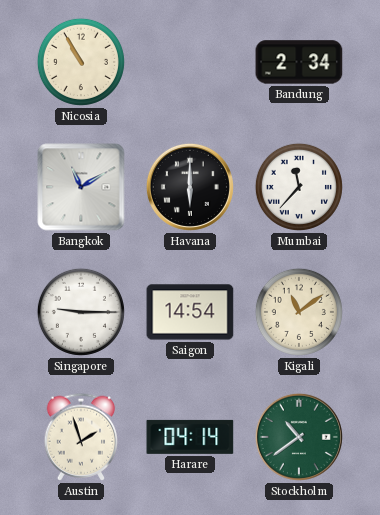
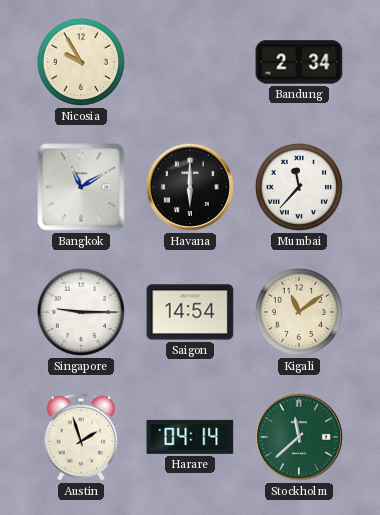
Nicosia: 10:55 -> 9:55
Stockholm: 10:39 -> 11:38
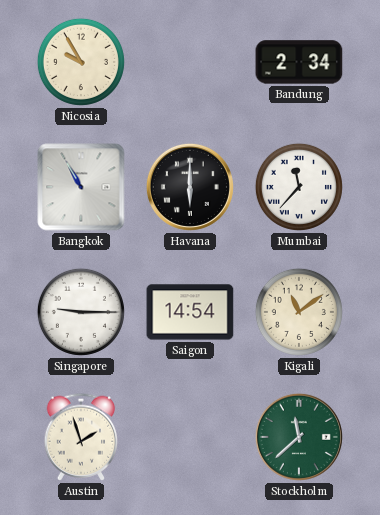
Bangkok: 11:10 -> 10:55
Harare: 04:14 -> none
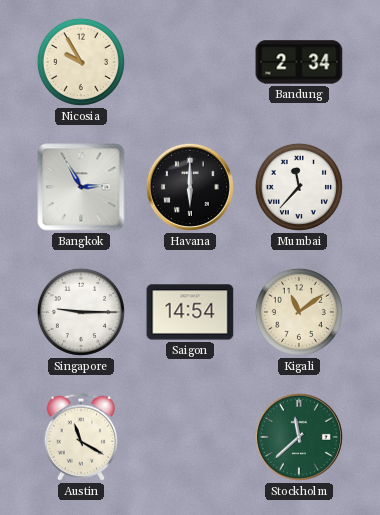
Bangkok: 10:55 -> 2:55
Austin: 1:57 -> 11:20
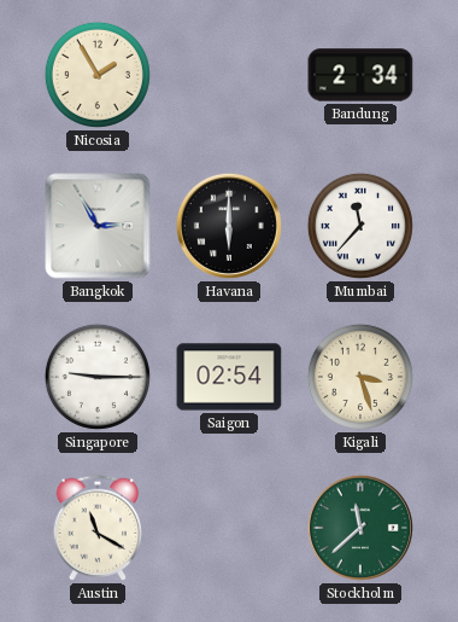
Nicosia: 9:55 -> 1:55
Saigon: 14:54 -> 02:54
Kigali: 11:09 -> 3:27
